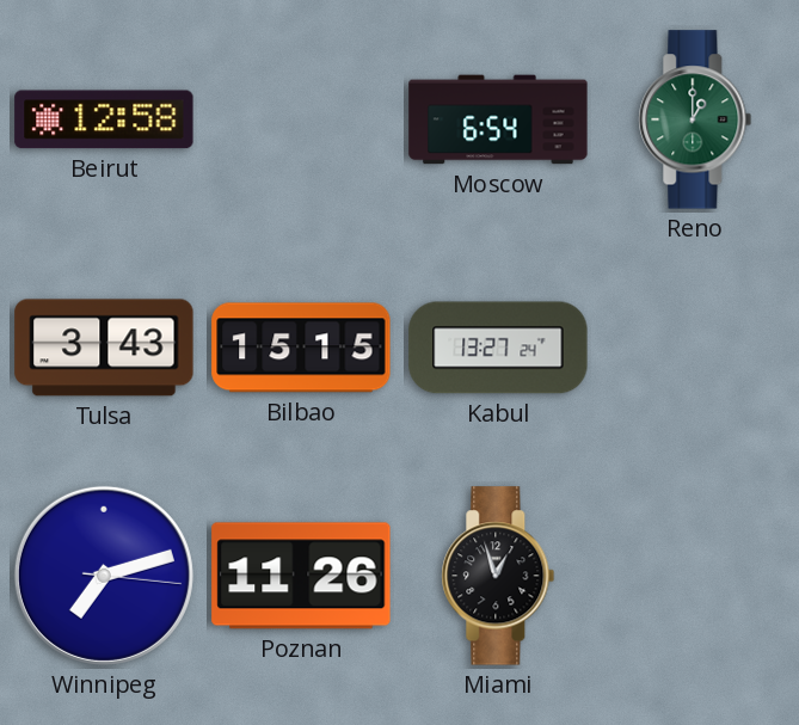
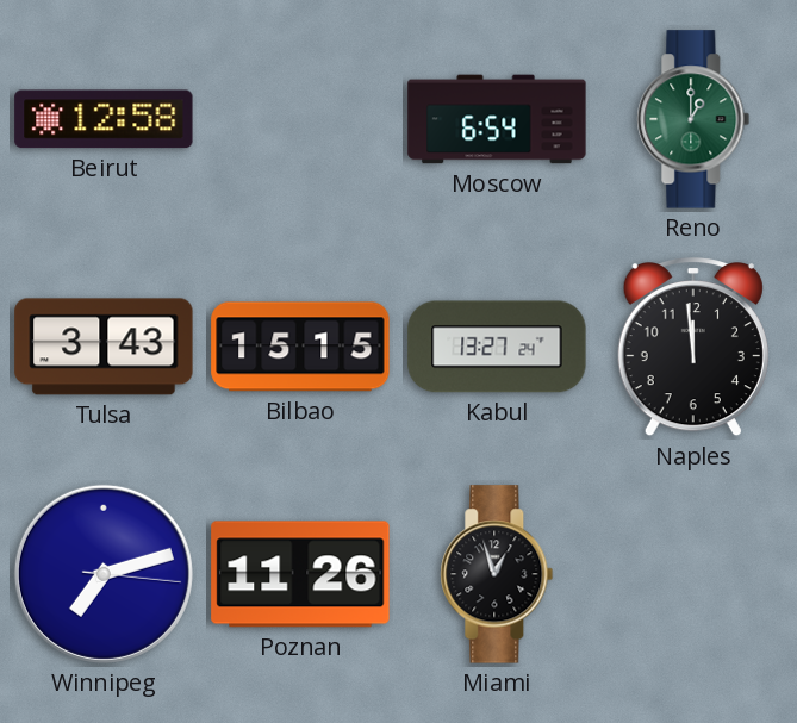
Naples: none -> 11:59
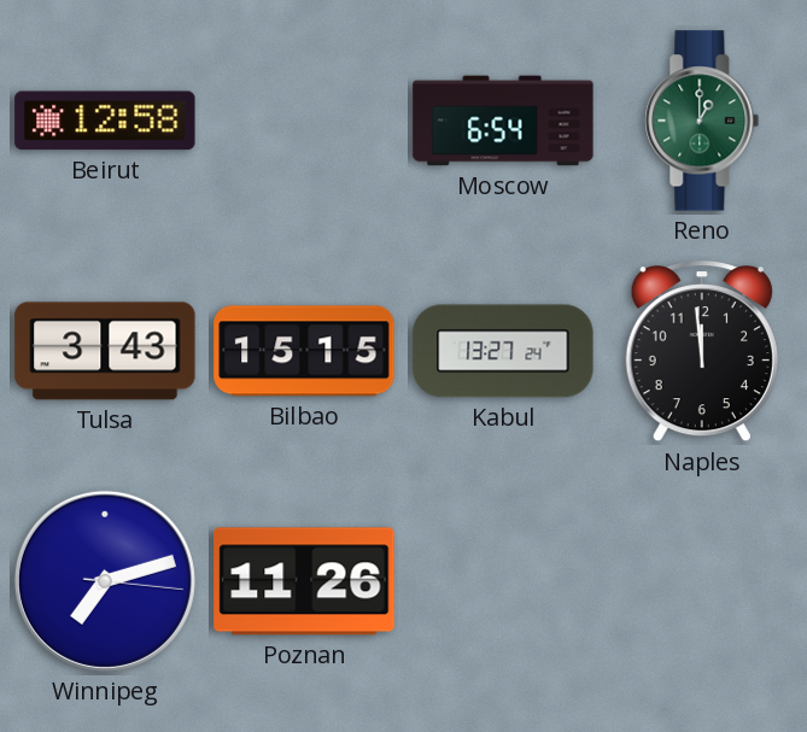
Miami: 12:57 -> none
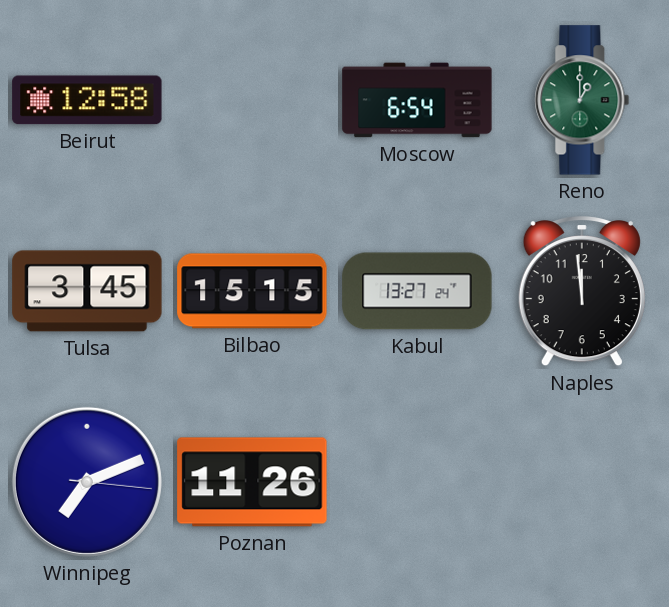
Tulsa: 3:43 -> 3:45
Winnipeg: 7:12 -> 7:11
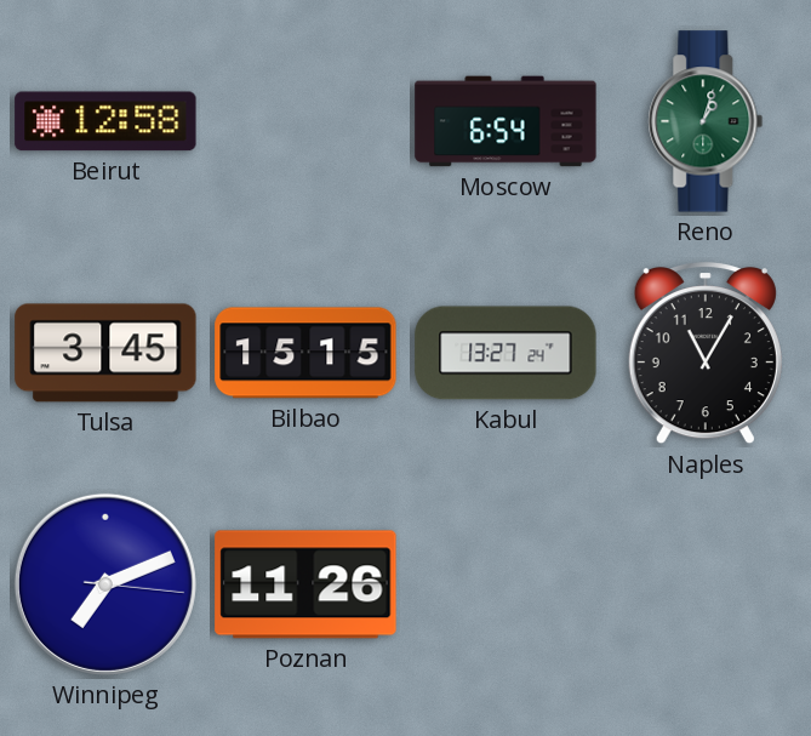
Reno: 1:00 -> 1:03
Naples: 11:59 -> 11:05
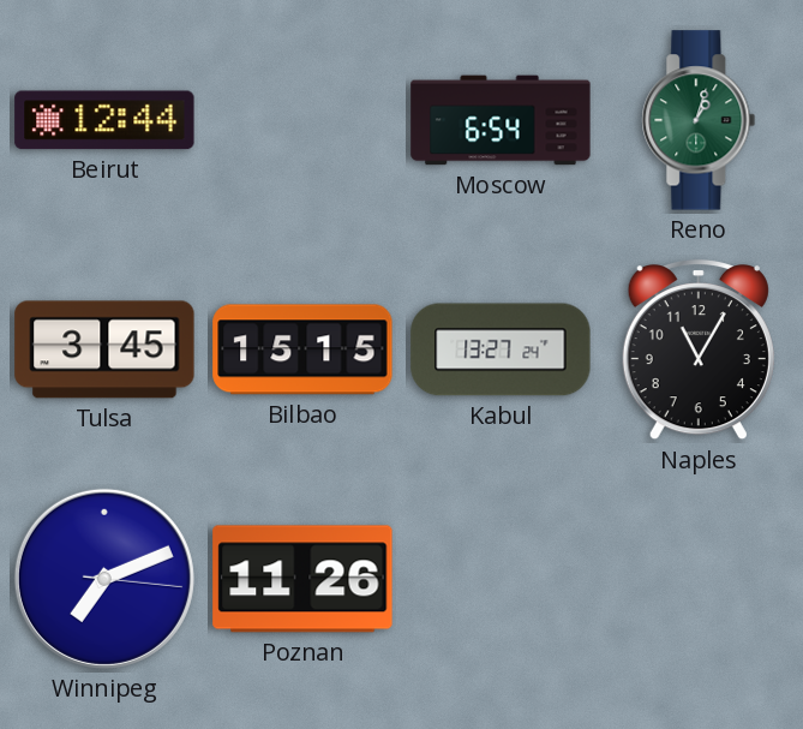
Beirut: 12:58 -> 12:44
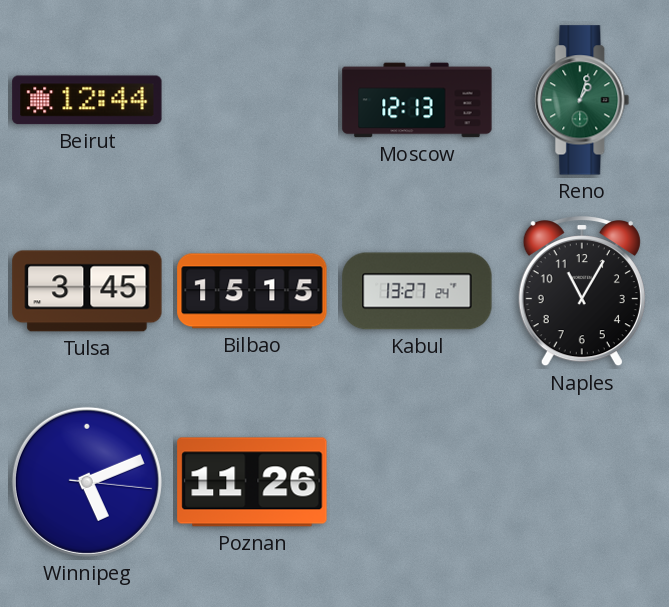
Moscow: 6:54 -> 12:13
Winnipeg: 7:11 -> 5:11
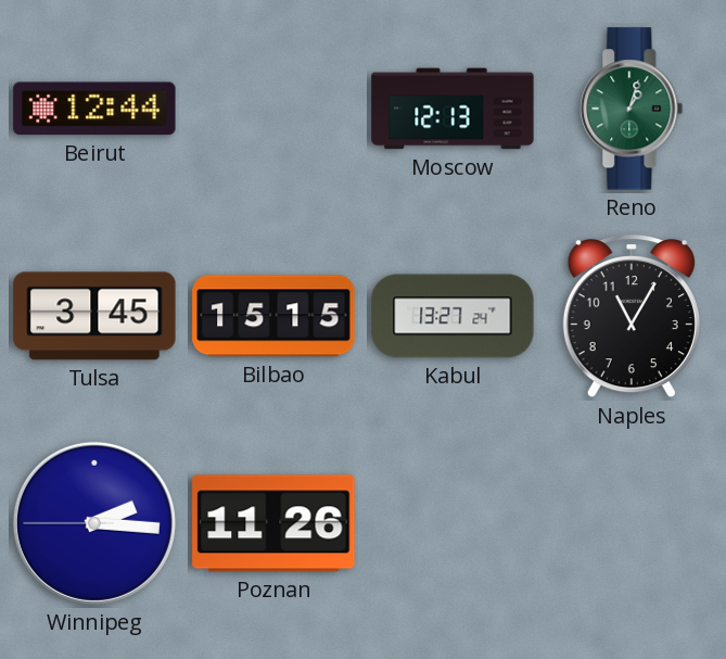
Winnipeg: 5:11 -> 2:15
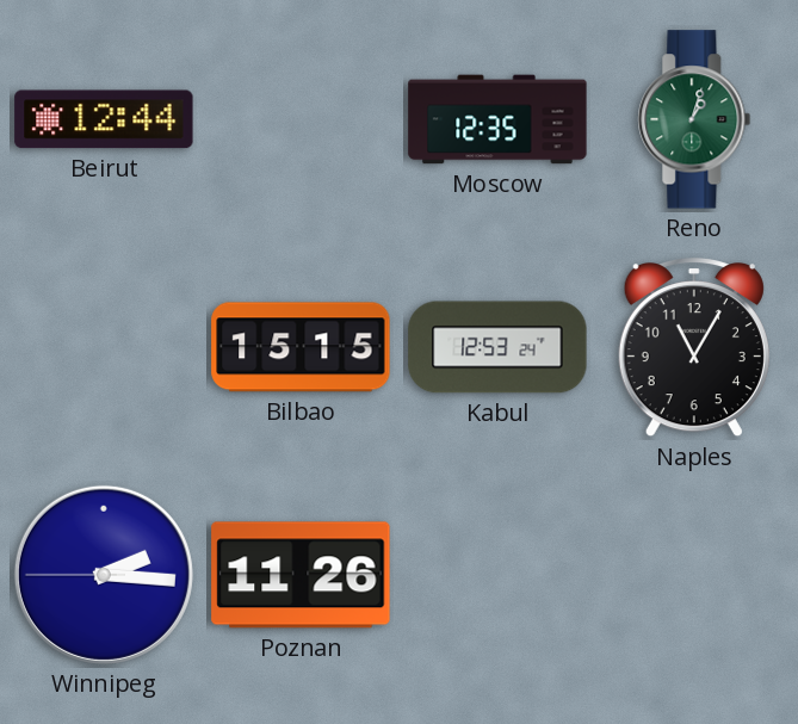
Moscow: 12:13 -> 12:35
Tulsa: 3:45 -> none
Kabul: 13:27 -> 12:53
